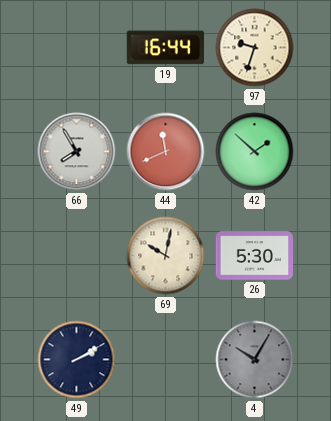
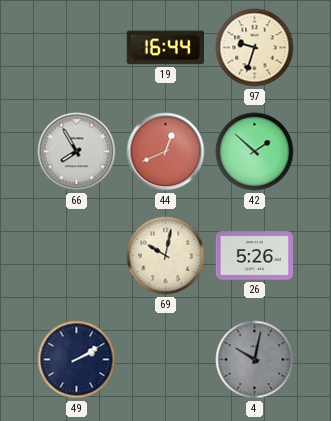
44: 11:41 -> 12:41
26: 5:30 -> 5:26
4: 10:05 -> 10:02
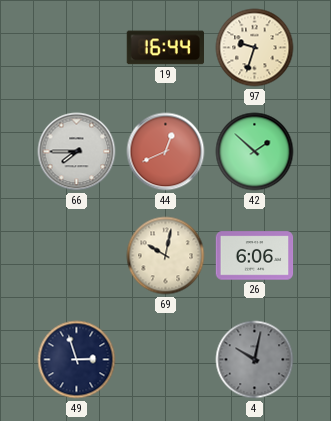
66: 7:55 -> 7:45
26: 5:26 -> 6:06
49: 2:10 -> 2:57
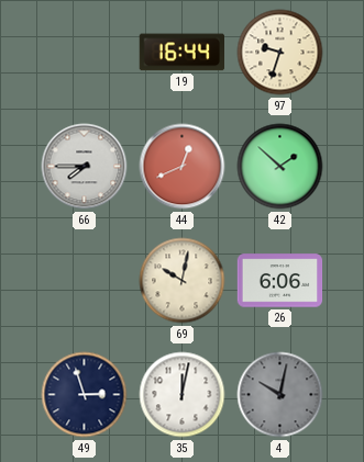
35: none -> 12:02
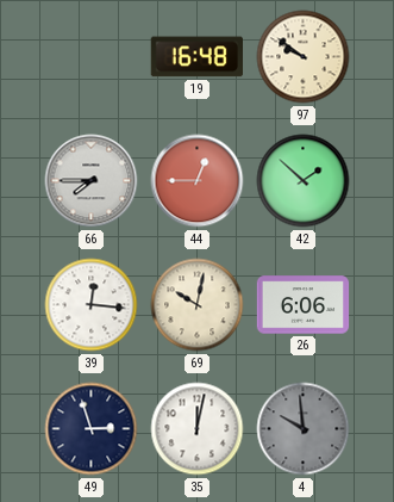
19: 16:44 -> 16:48
97: 9:33 -> 9:51
44: 12:41 -> 12:45
39: none -> 12:16
4: 10:02 -> 9:59
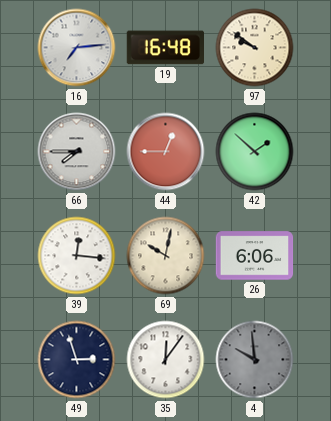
16: none -> 7:14
35: 12:02 -> 12:06
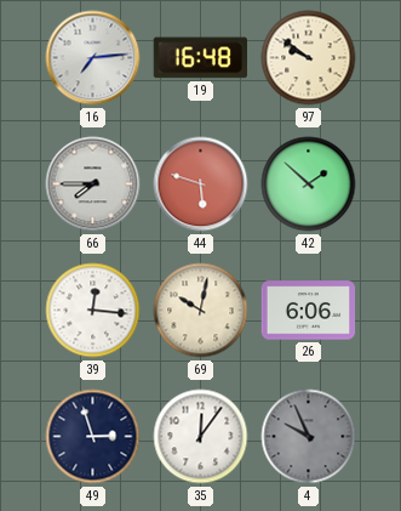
44: 12:45 -> 5:48
4: 9:59 -> 9:56
